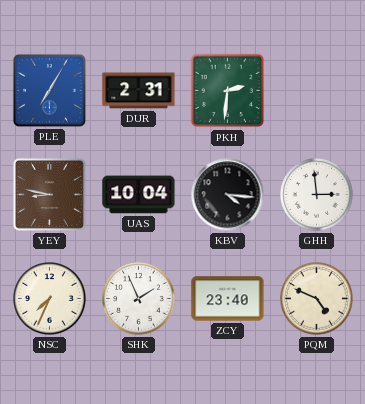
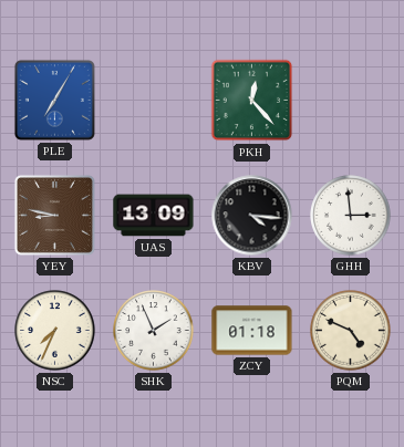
DUR: 2:31 -> none
PKH: 2:31 -> 12:23
UAS: 10:04 -> 13:09
ZCY: 23:40 -> 01:18
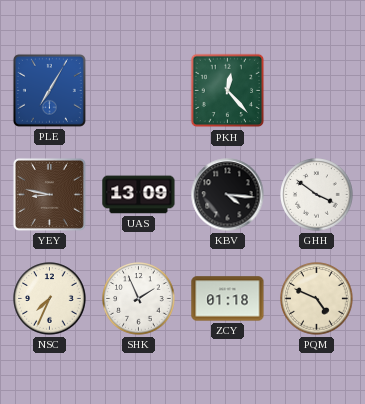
GHH: 2:59 -> 3:51
